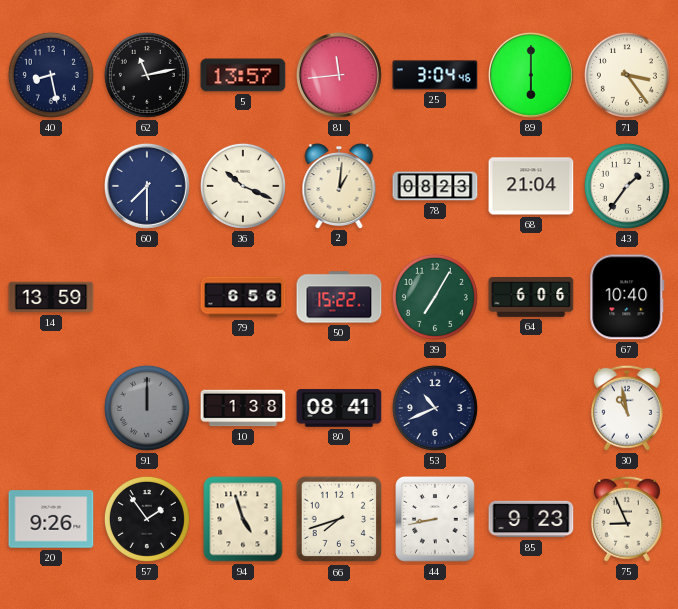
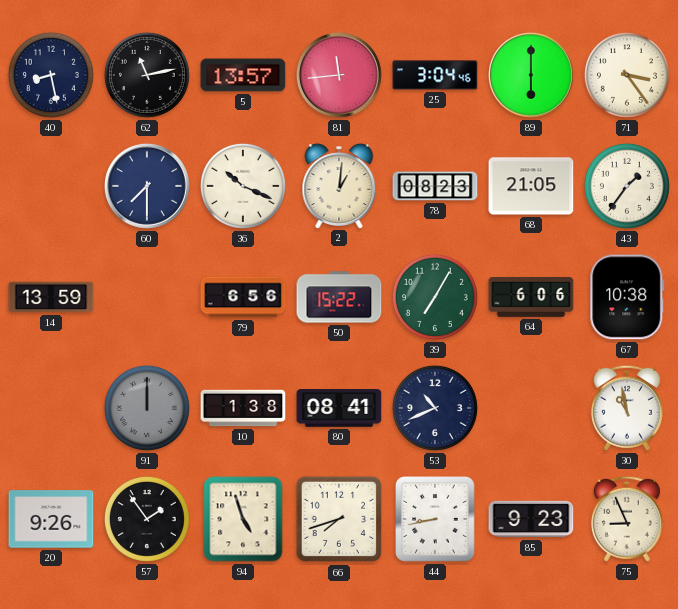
68: 21:04 -> 21:05
67: 10:40 -> 10:38
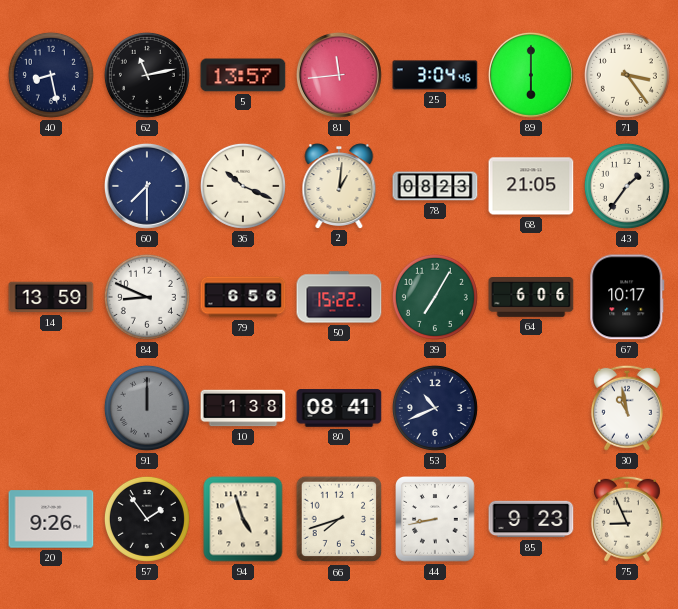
84: none -> 8:49
67: 10:38 -> 10:17
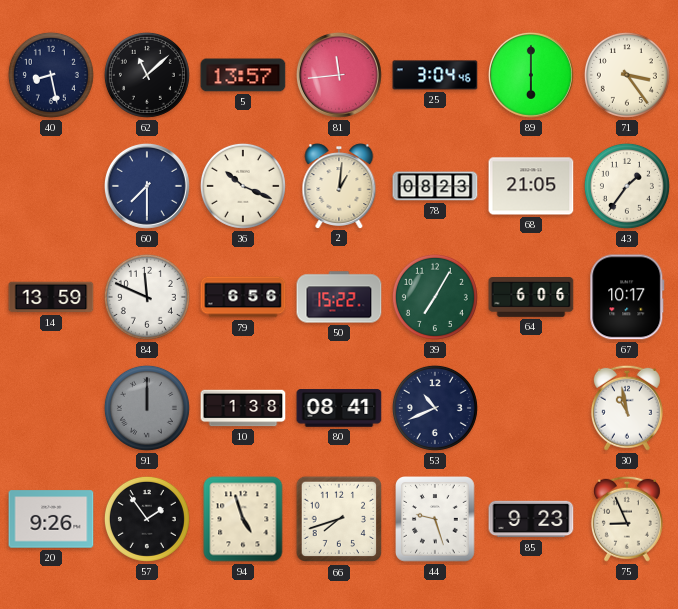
62: 11:13 -> 11:08
84: 8:49 -> 11:49
44: 8:43 -> 9:27
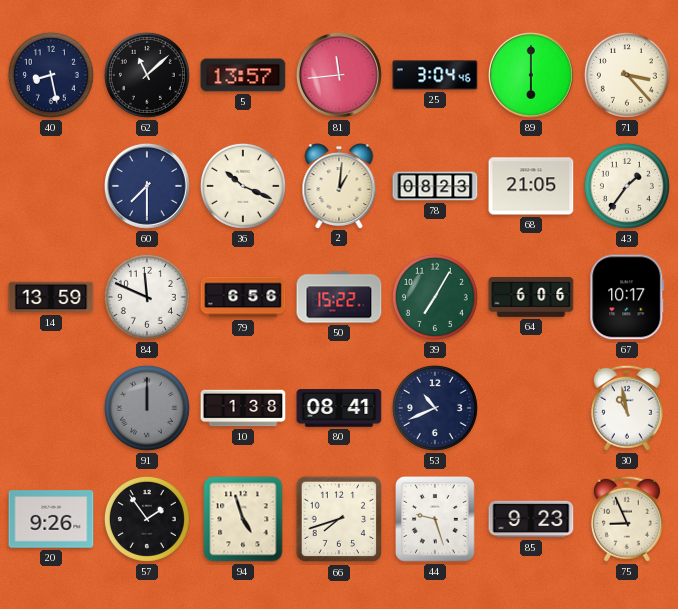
71: 3:24 -> 3:23
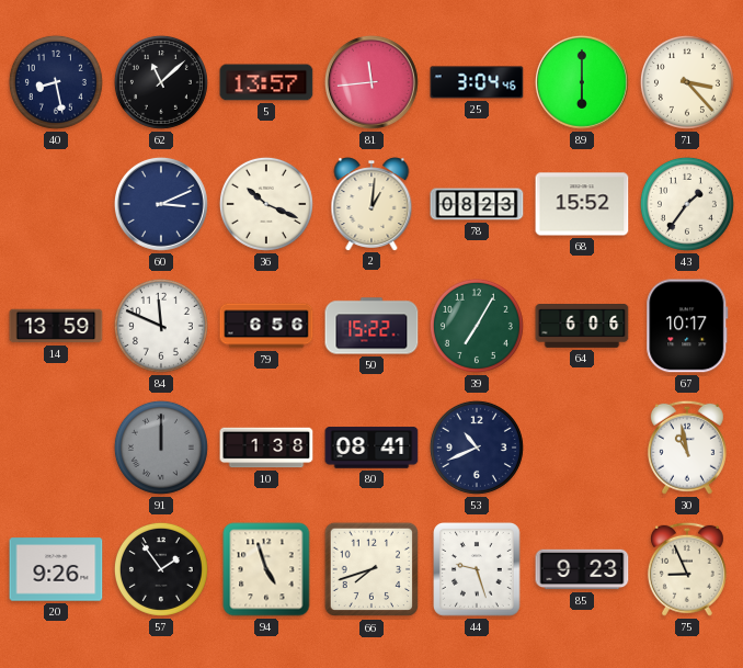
60: 7:30 -> 3:11
68: 21:05 -> 15:52
